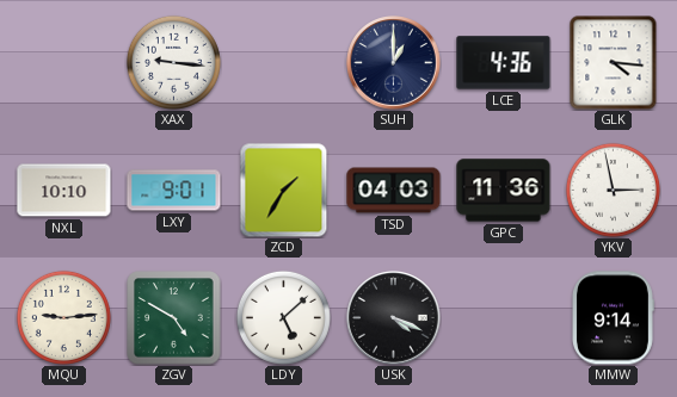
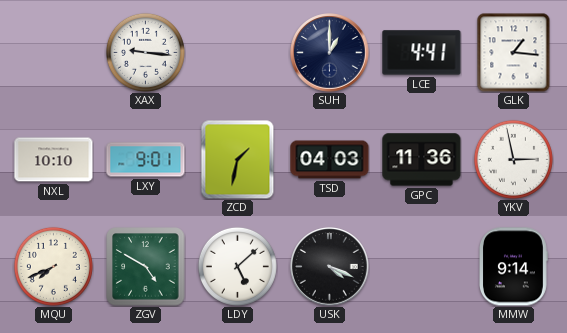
LCE: 4:36 -> 4:41
GLK: 4:16 -> 1:16
ZCD: 1:35 -> 1:32
MQU: 9:14 -> 7:41
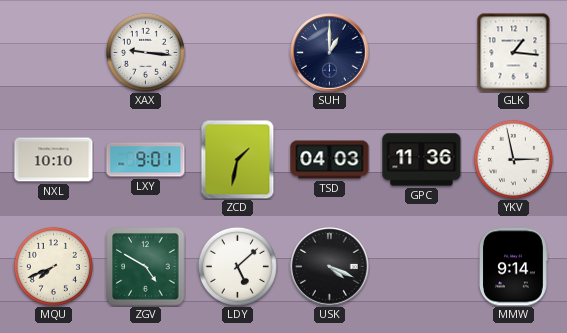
LCE: 4:41 -> none
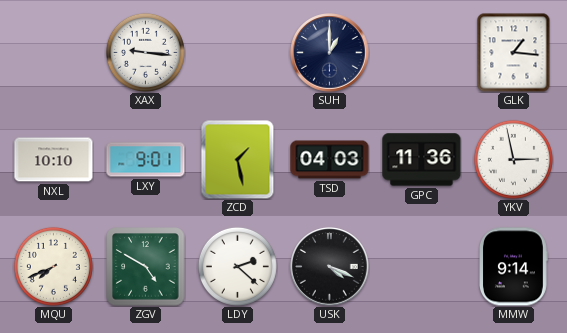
ZCD: 1:32 -> 1:28
LDY: 5:08 -> 2:22
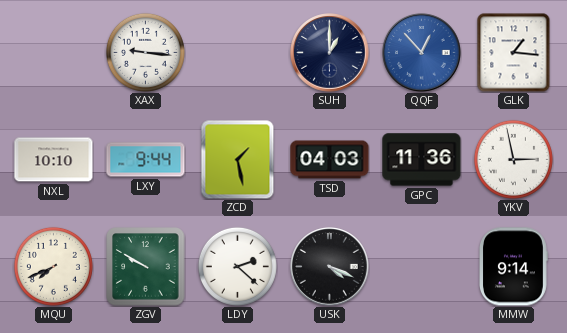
QQF: none -> 12:53
LXY: 9:01 -> 9:44
ZGV: 4:50 -> 9:50
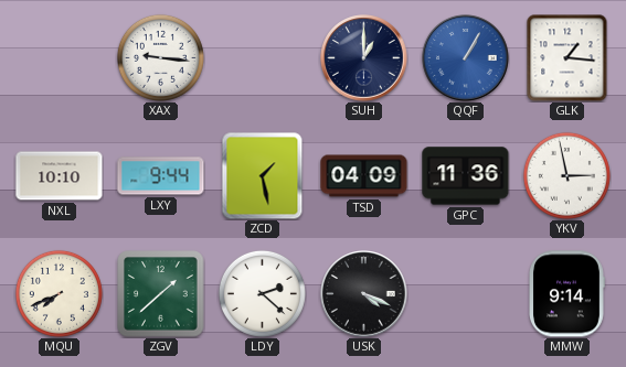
QQF: 12:53 -> 1:05
TSD: 04:03 -> 04:09
ZGV: 9:50 -> 1:38
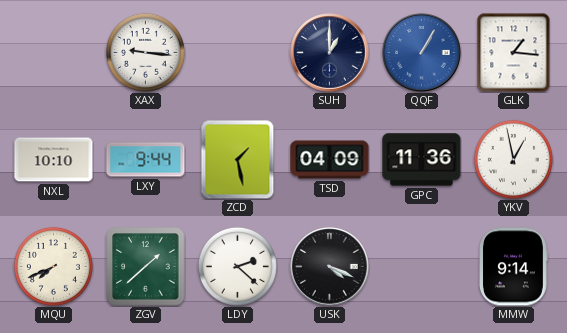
YKV: 2:58 -> 12:58
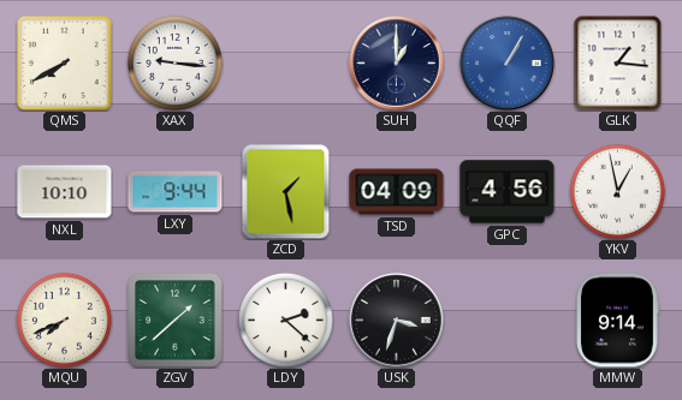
QMS: none -> 7:40
GPC: 11:36 -> 4:56
USK: 4:19 -> 3:33
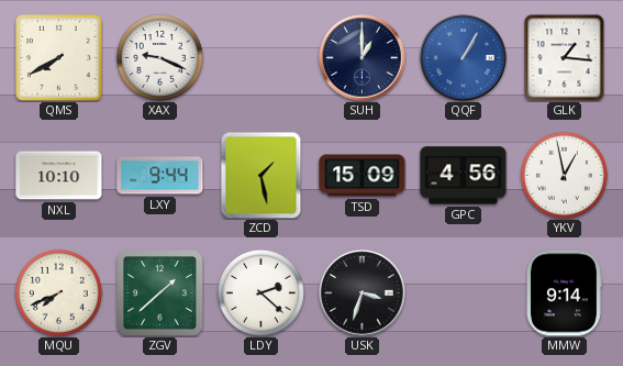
XAX: 9:16 -> 9:19
TSD: 04:09 -> 15:09
